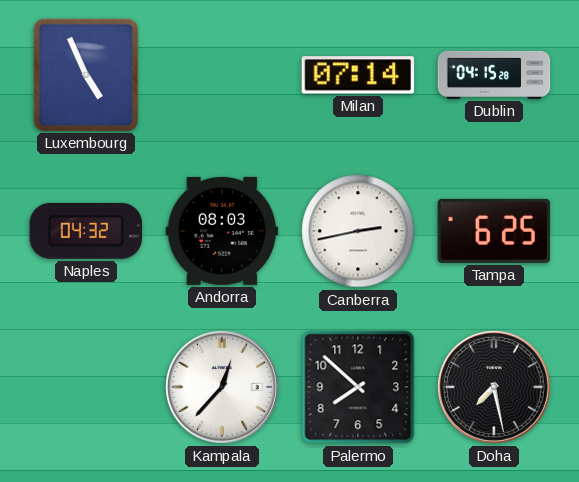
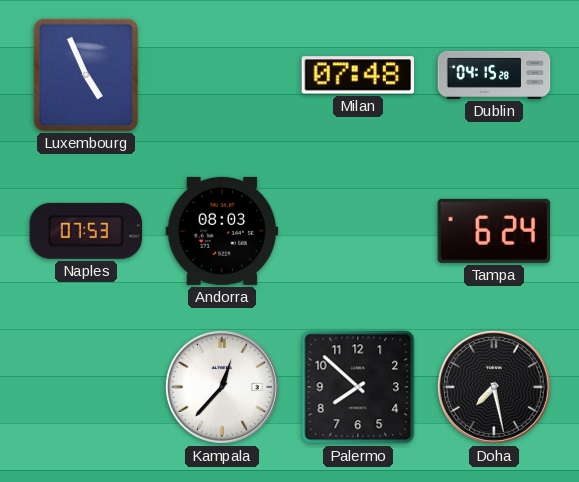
Milan: 07:14 -> 07:48
Naples: 04:32 -> 07:53
Canberra: 2:43 -> none
Tampa: 6:25 -> 6:24
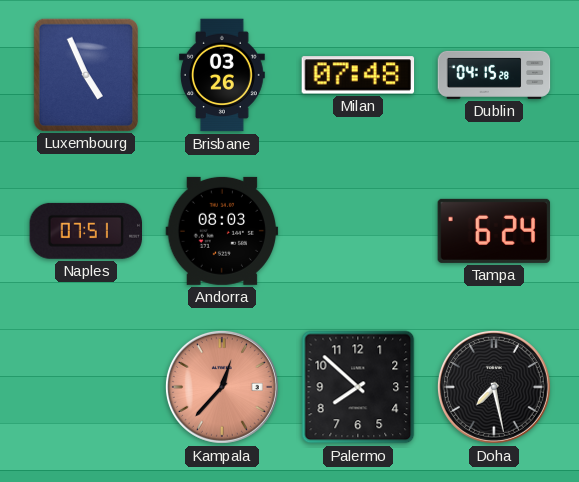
Brisbane: none -> 03:26
Naples: 07:53 -> 07:51
Kampala dial: white -> salmon
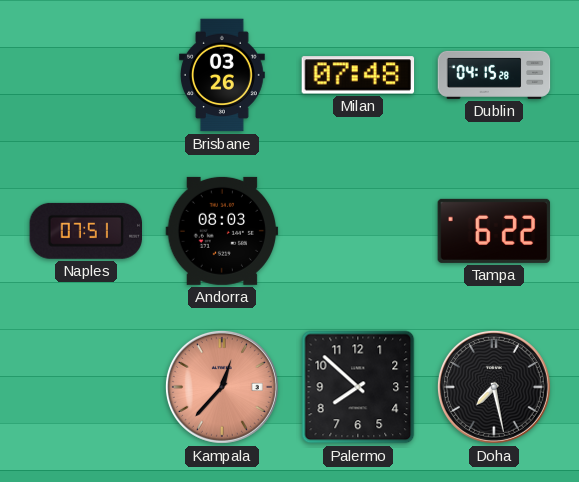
Luxembourg: 4:56 -> none
Tampa: 6:24 -> 6:22
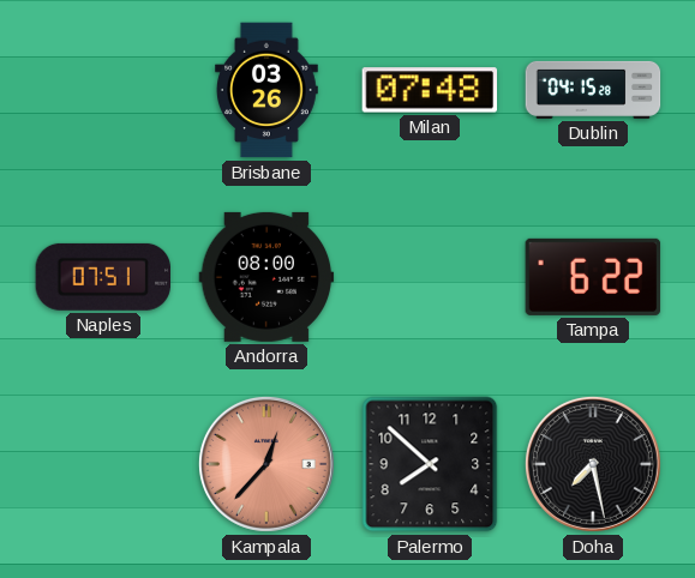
Andorra: 08:03 -> 08:00
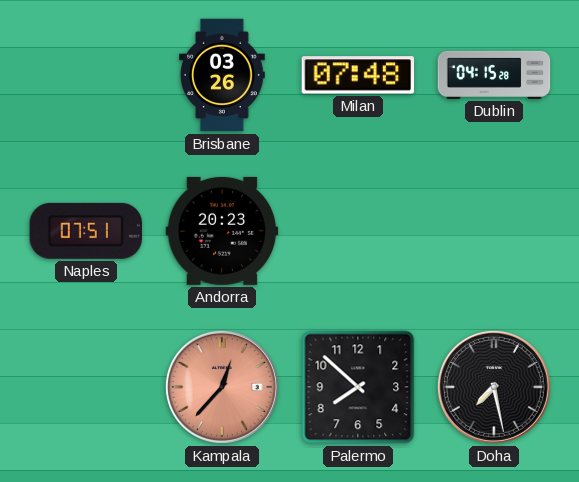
Andorra: 08:00 -> 20:23
Tampa: 6:22 -> none
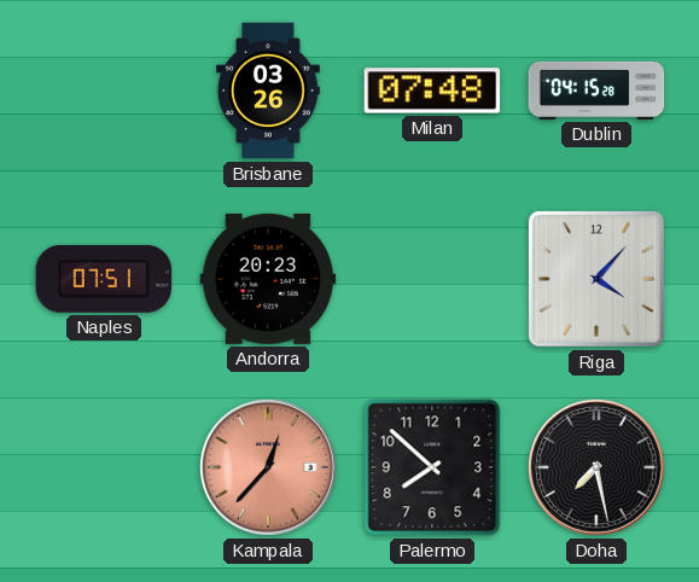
Riga: none -> 4:07
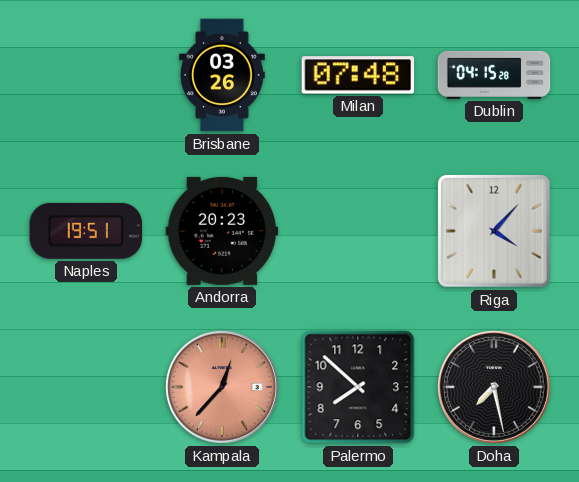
Naples: 07:51 -> 19:51
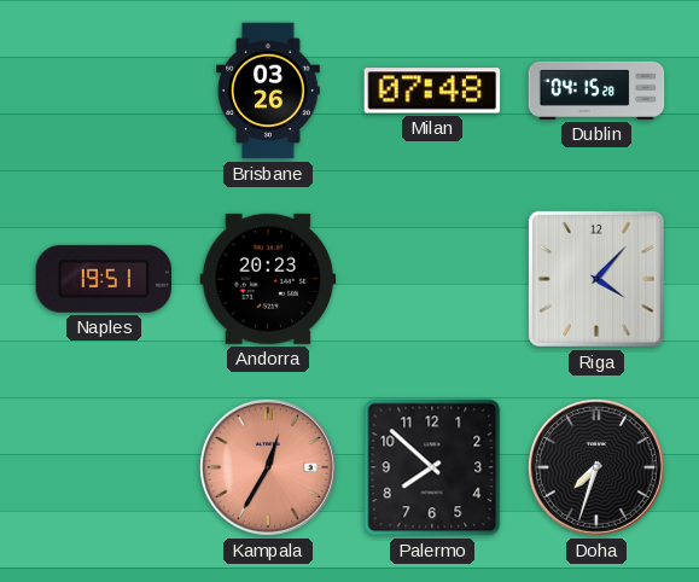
Kampala: 12:37 -> 12:35
Doha: 7:28 -> 7:33
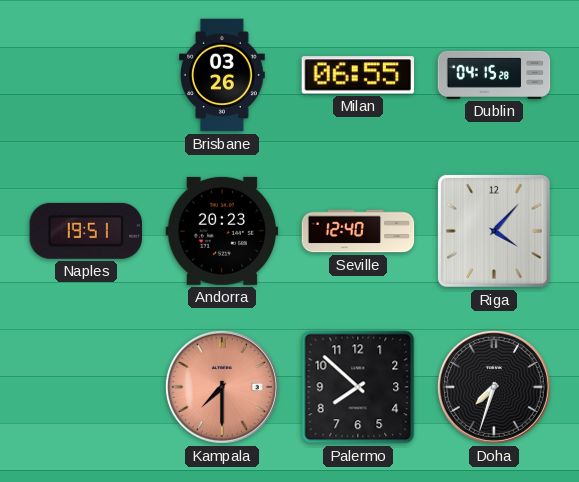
Milan: 07:48 -> 06:55
Seville: none -> 12:40
Kampala: 12:35 -> 7:30
